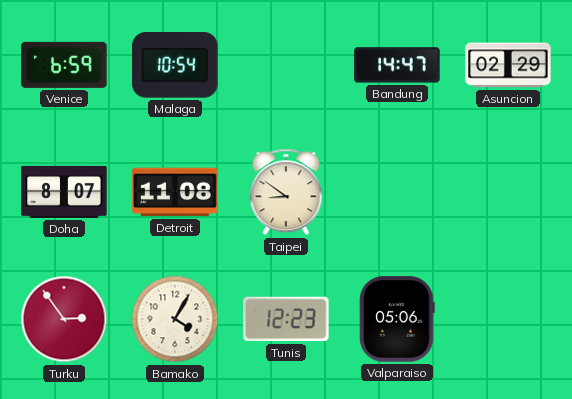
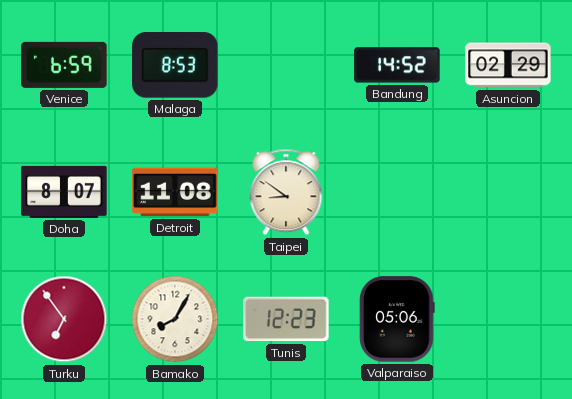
Malaga: 10:54 -> 8:53
Bandung: 14:47 -> 14:52
Turku: 2:54 -> 6:54
Bamako: 4:05 -> 8:05
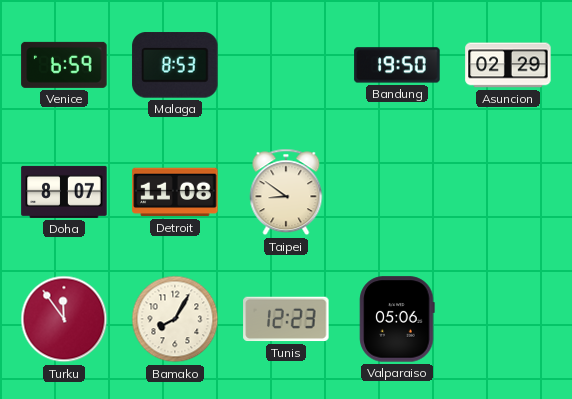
Bandung: 14:52 -> 19:50
Turku: 6:54 -> 11:54
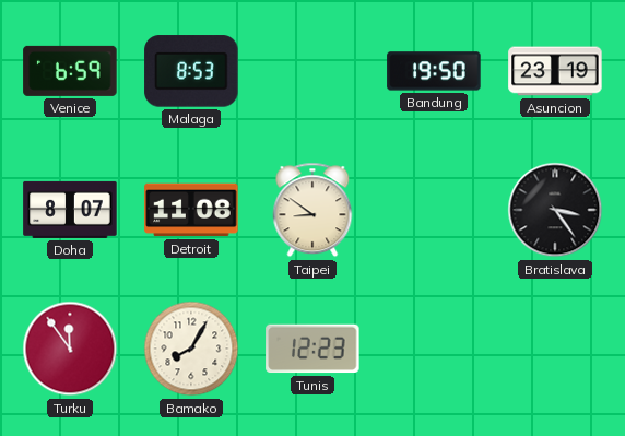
Asuncion: 02:29 -> 23:19
Bratislava: none -> 3:24
Valparaiso: 05:06 -> none
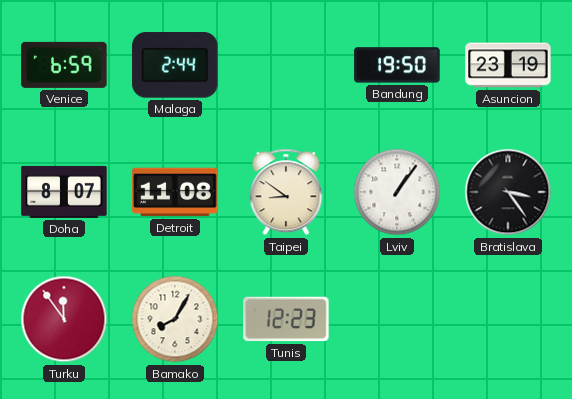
Malaga: 8:53 -> 2:44
Lviv: none -> 1:06
